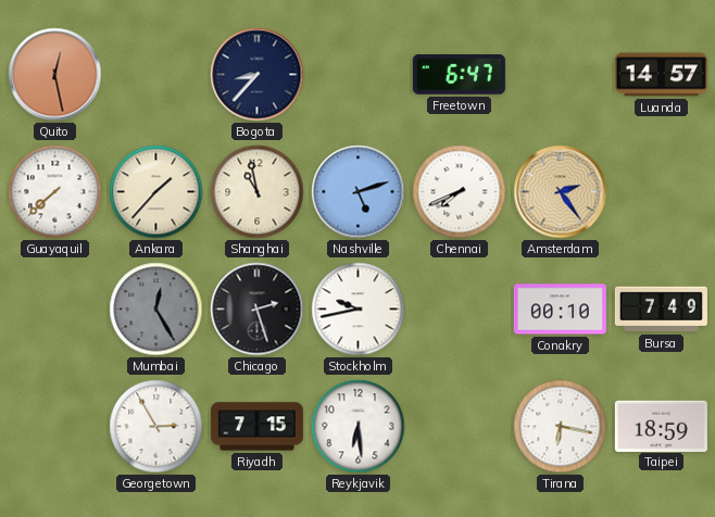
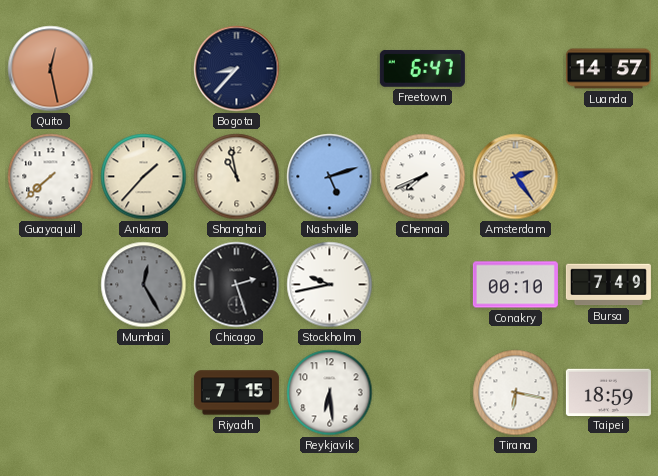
Georgetown: 2:55 -> none
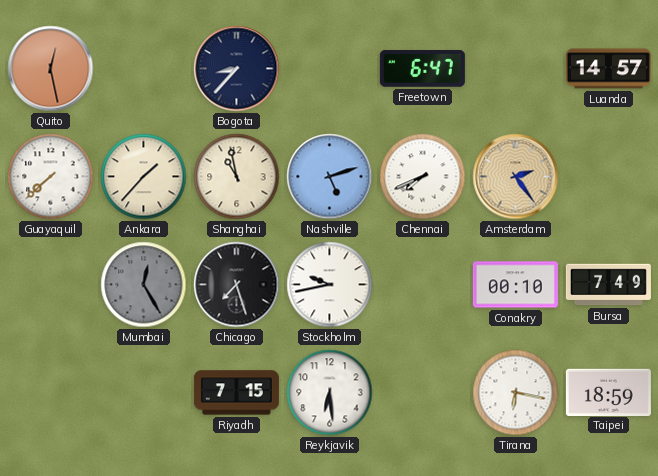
Chicago: 2:27 -> 7:27
